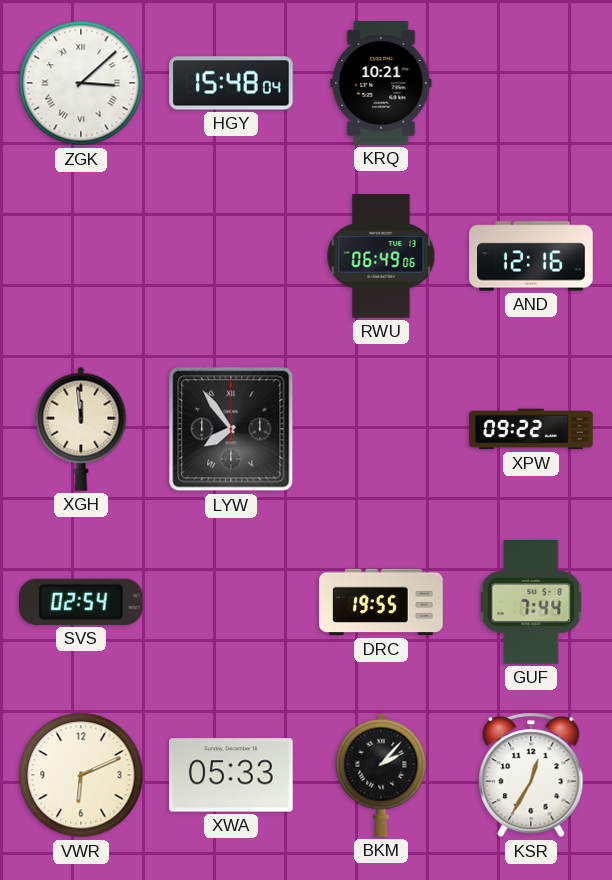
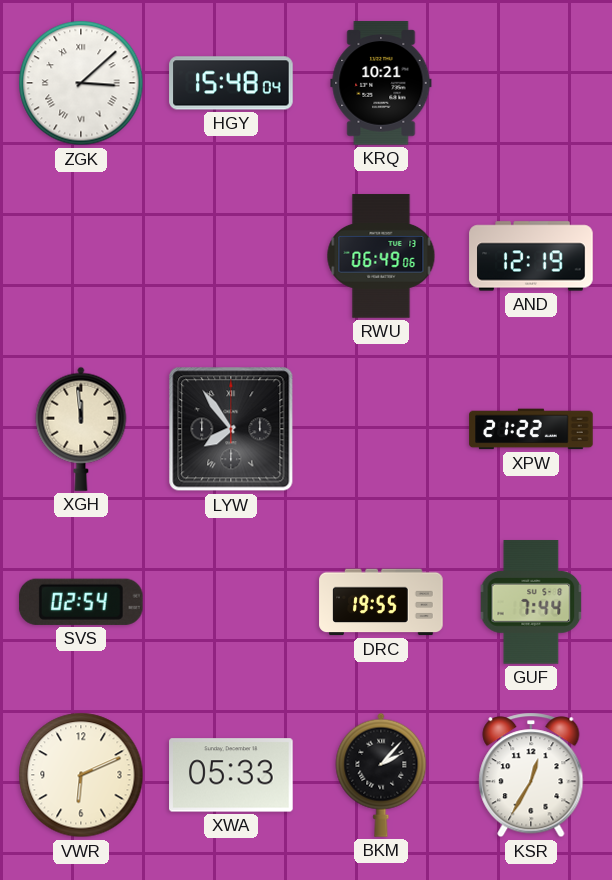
AND: 12:16 -> 12:19
XPW: 09:22 -> 21:22
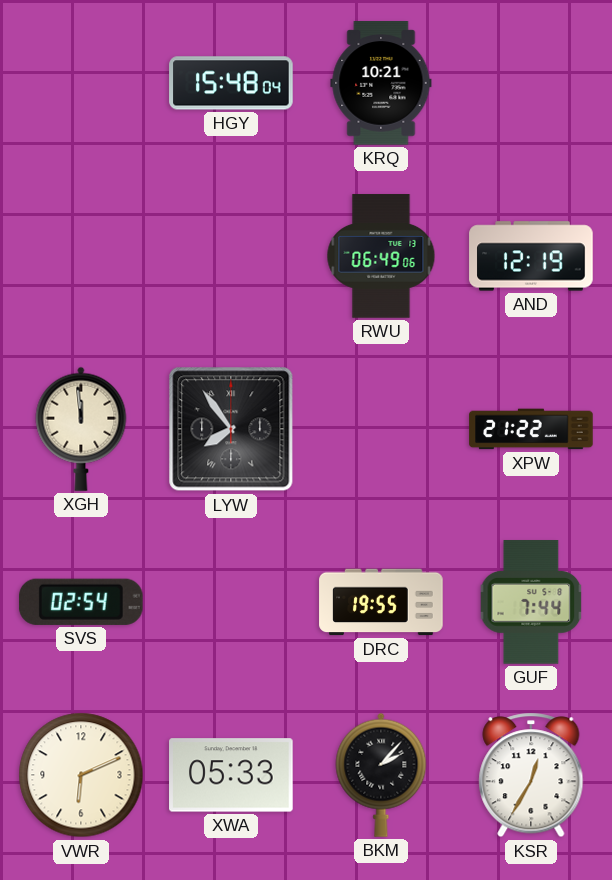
ZGK: 3:08 -> none
